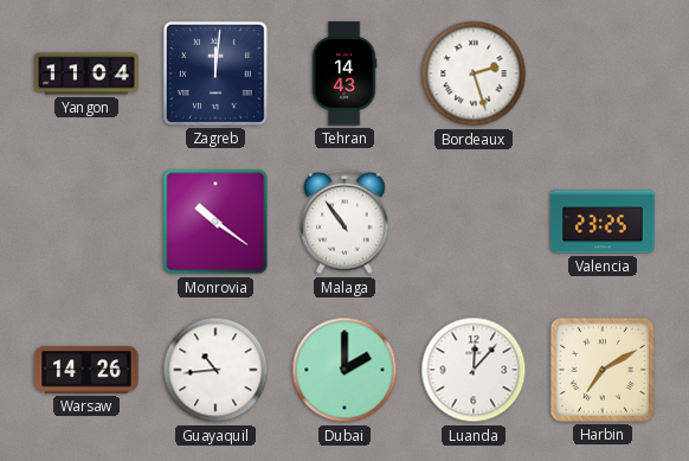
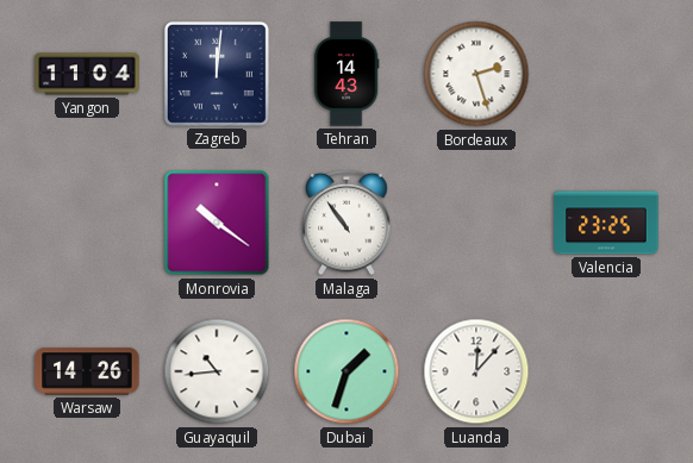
Dubai: 2:00 -> 1:33
Harbin: 7:10 -> none
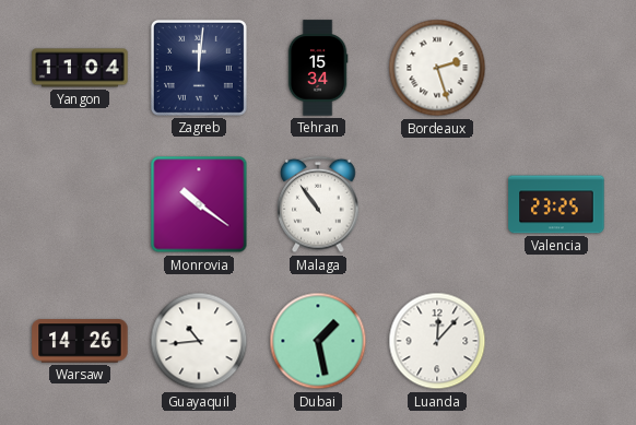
Tehran: 14:43 -> 15:34
Dubai: 1:33 -> 1:28
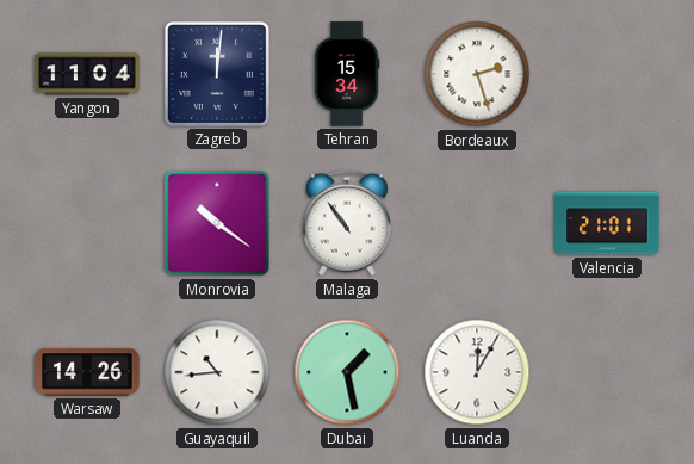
Valencia: 23:25 -> 21:01
Luanda: 12:07 -> 12:05
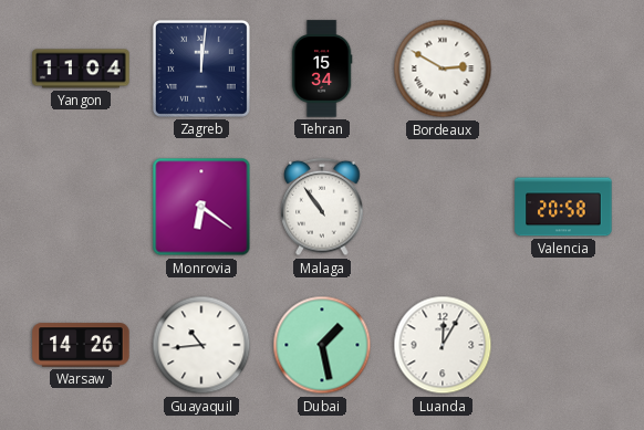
Bordeaux: 2:27 -> 2:50
Monrovia: 10:21 -> 6:21
Valencia: 21:01 -> 20:58
